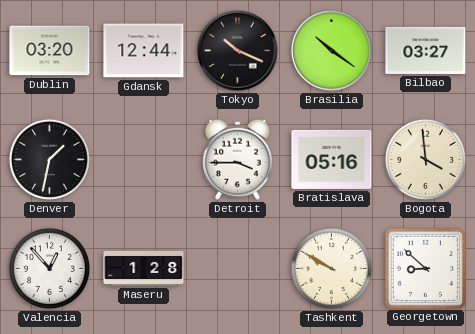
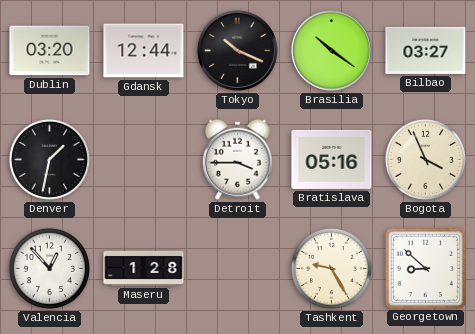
Bogota: 3:59 -> 3:56
Tashkent: 9:50 -> 9:25
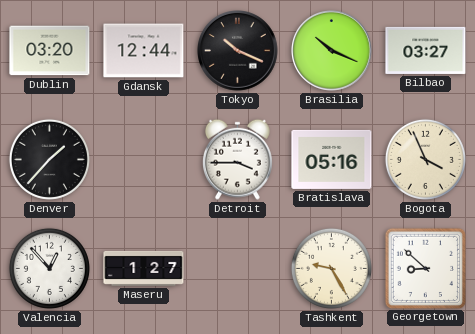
Brasilia: 10:21 -> 10:19
Denver: 1:32 -> 1:37
Maseru: 1:28 -> 1:27
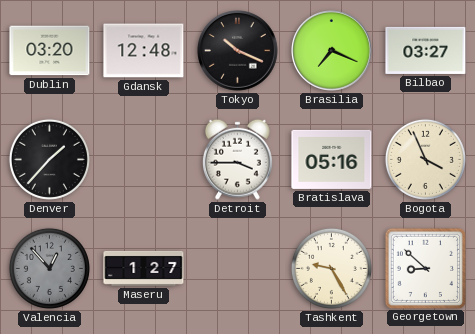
Gdansk: 12:44 -> 12:48
Brasilia: 10:19 -> 7:19
Valencia dial: white -> grey
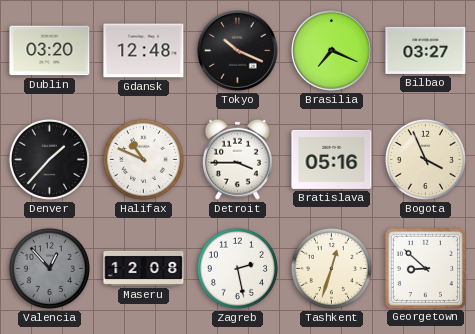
Halifax: none -> 10:49
Maseru: 1:27 -> 12:08
Zagreb: none -> 2:28
Tashkent: 9:25 -> 12:33
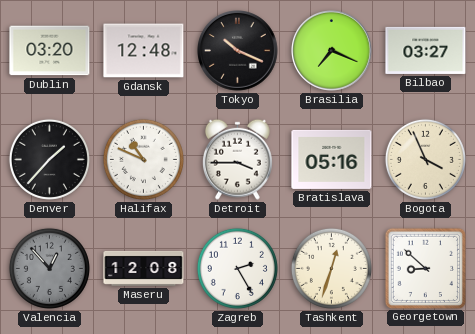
Zagreb: 2:28 -> 2:25
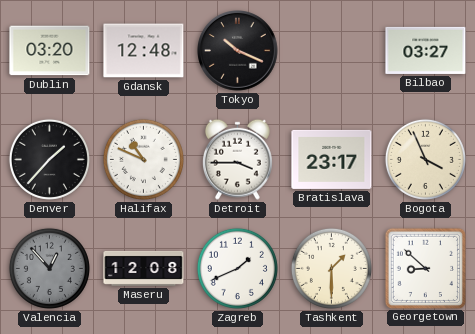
Brasilia: 7:19 -> none
Bratislava: 05:16 -> 23:17
Zagreb: 2:25 -> 1:41
Tashkent: 12:33 -> 1:30
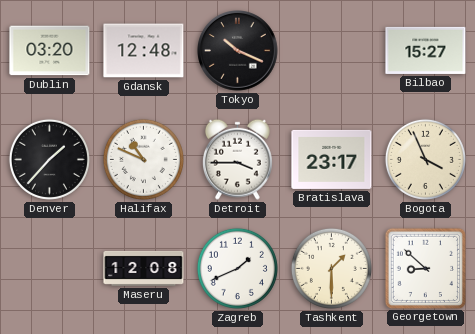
Bilbao: 03:27 -> 15:27
Valencia: 12:53 -> none
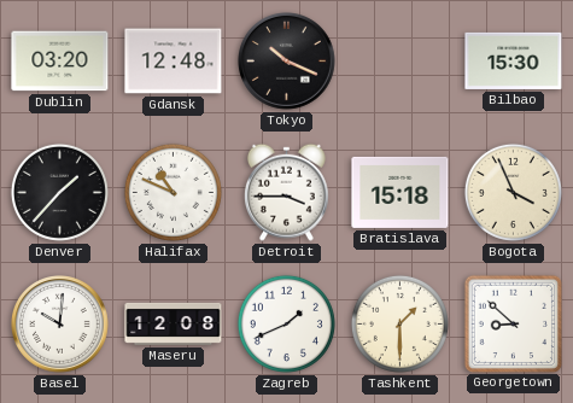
Bilbao: 15:27 -> 15:30
Bratislava: 23:17 -> 15:18
Basel: none -> 10:01
